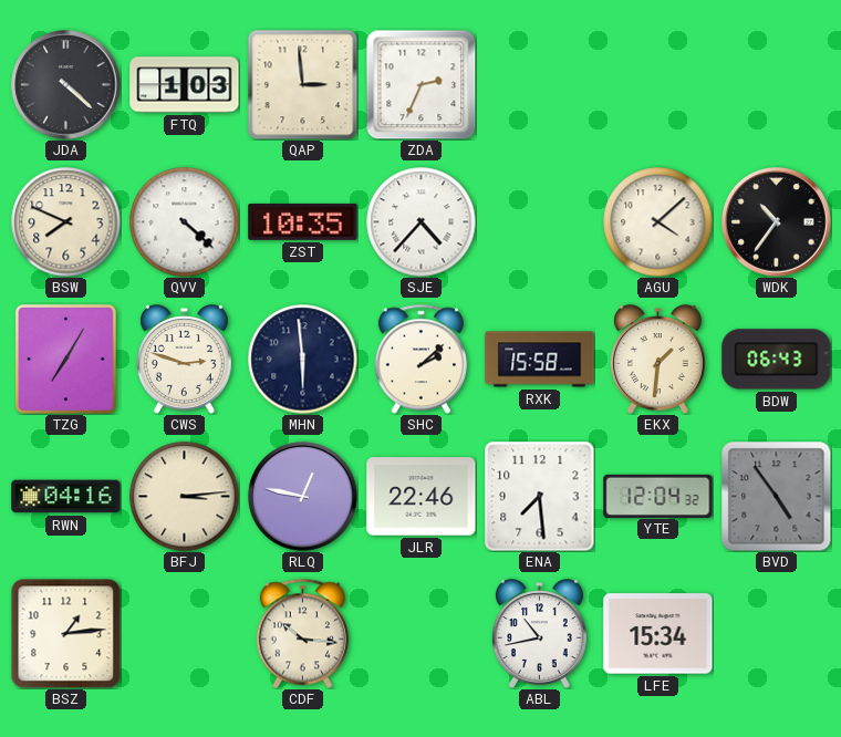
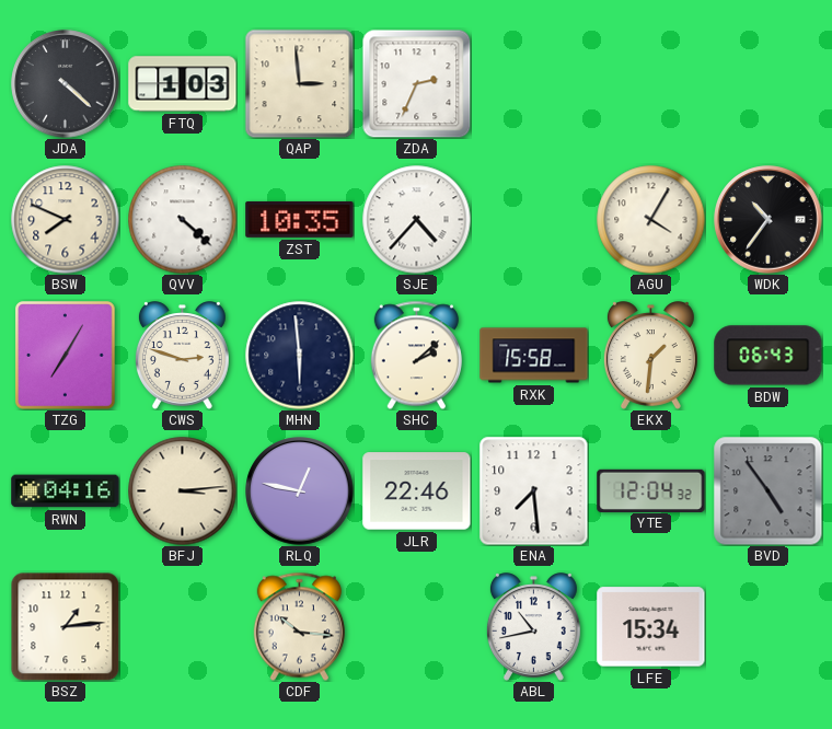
AGU: 4:08 -> 4:05
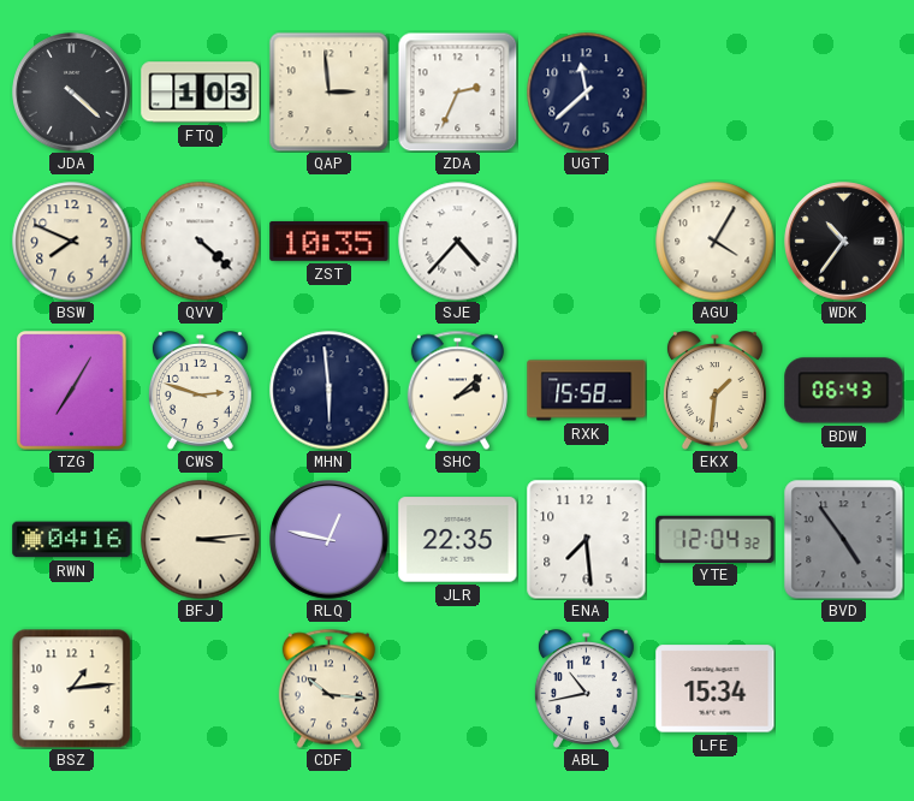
UGT: none -> 11:38
JLR: 22:46 -> 22:35
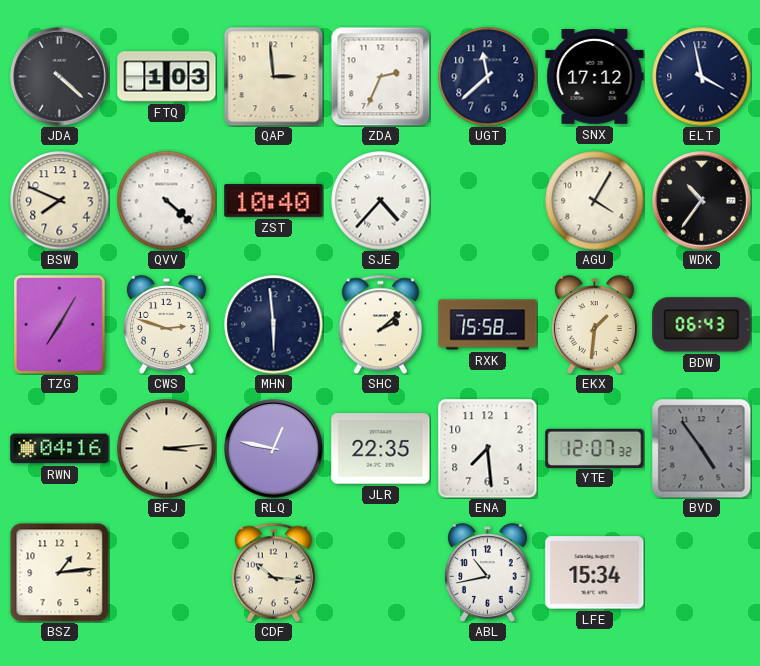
SNX: none -> 17:12
ELT: none -> 3:58
ZST: 10:35 -> 10:40
YTE: 12:04 -> 12:07
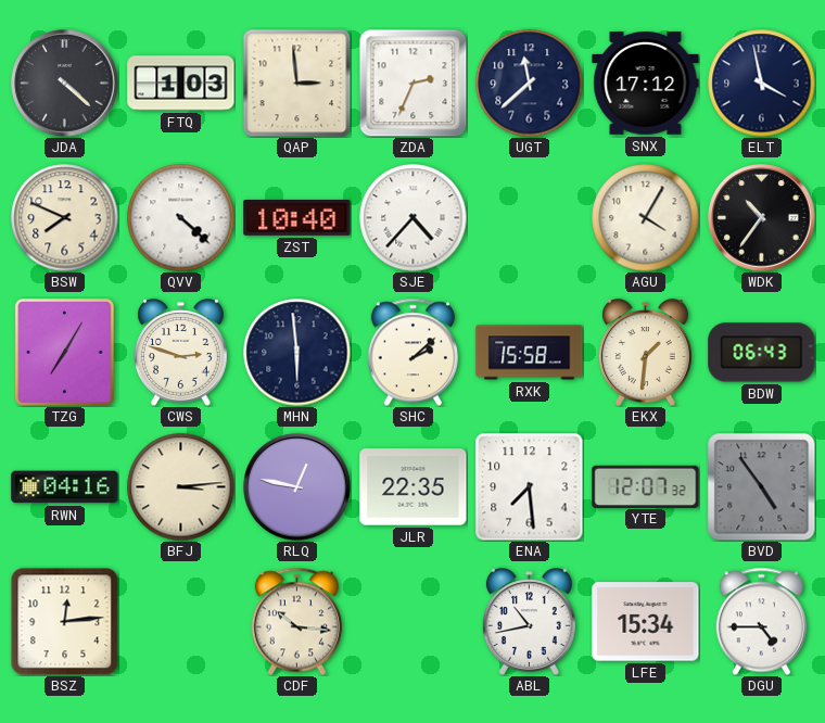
BSZ: 1:14 -> 12:14
DGU: none -> 4:45
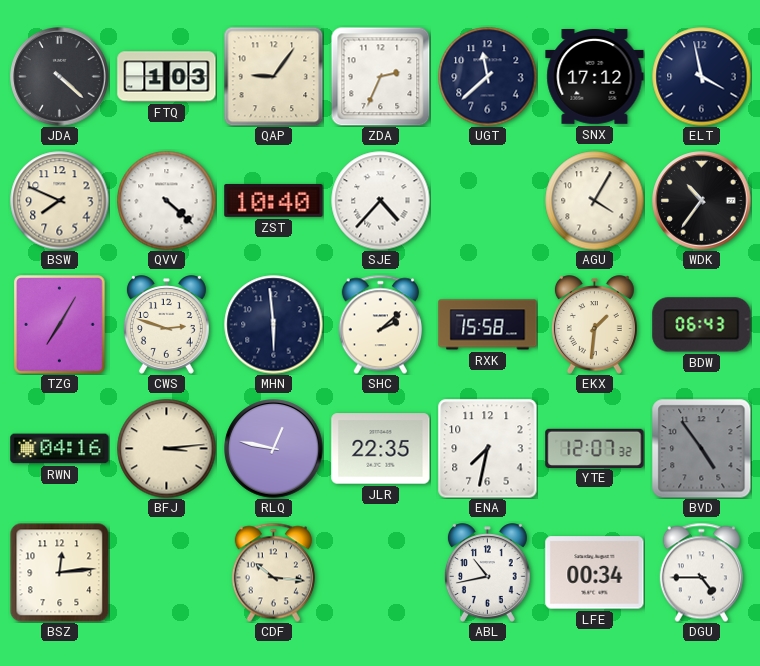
QAP: 2:59 -> 9:06
ENA: 7:29 -> 7:32
LFE: 15:34 -> 00:34
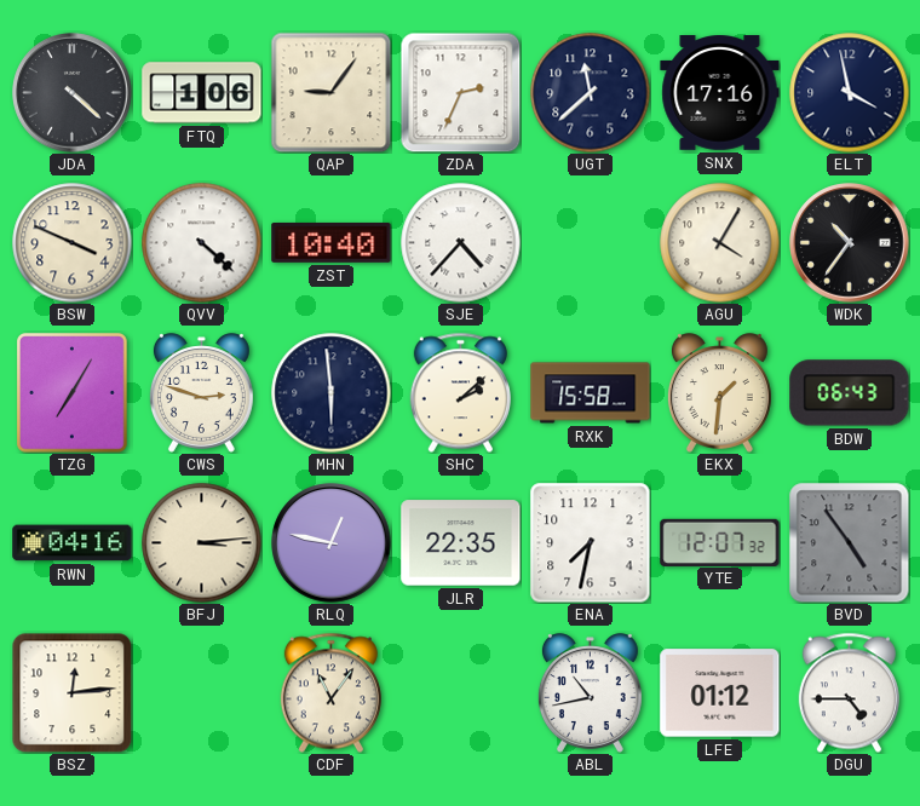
FTQ: 1:03 -> 1:06
SNX: 17:12 -> 17:16
BSW: 7:49 -> 3:49
CDF: 10:16 -> 11:06
LFE: 00:34 -> 01:12
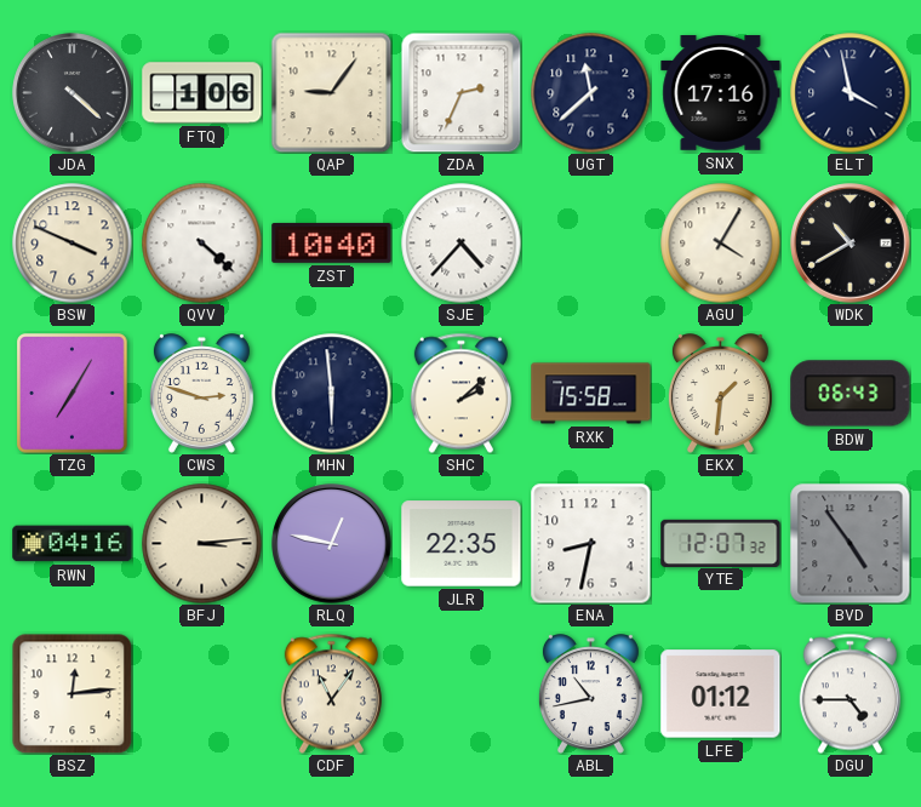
WDK: 10:36 -> 10:40
ENA: 7:32 -> 8:32
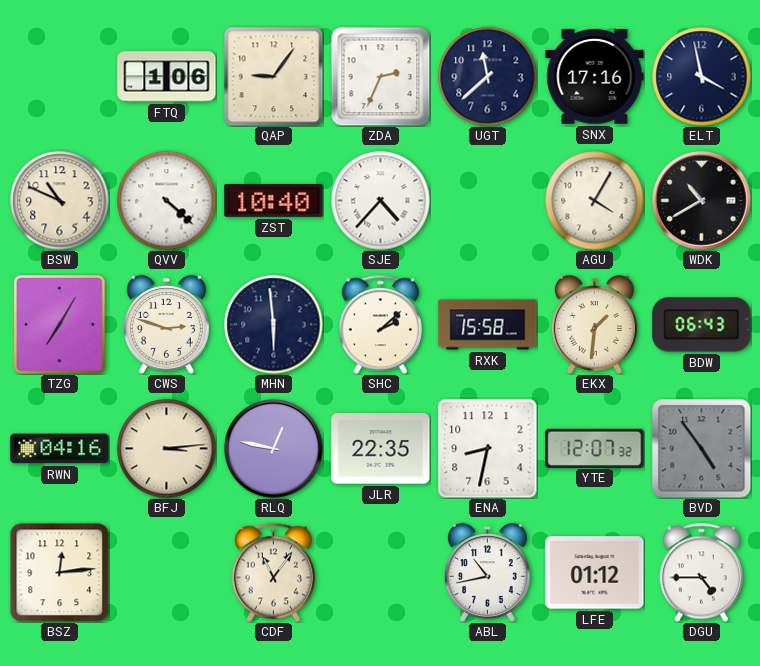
JDA: 4:22 -> none
BSW: 3:49 -> 10:49
